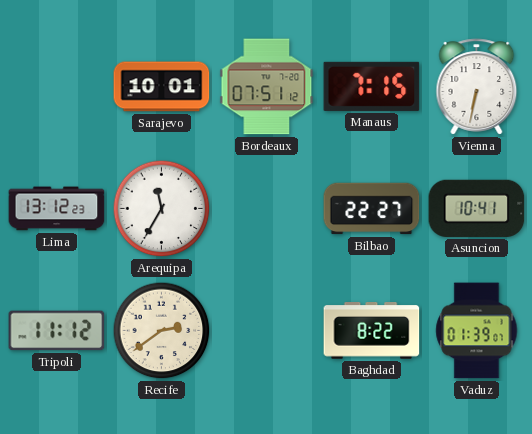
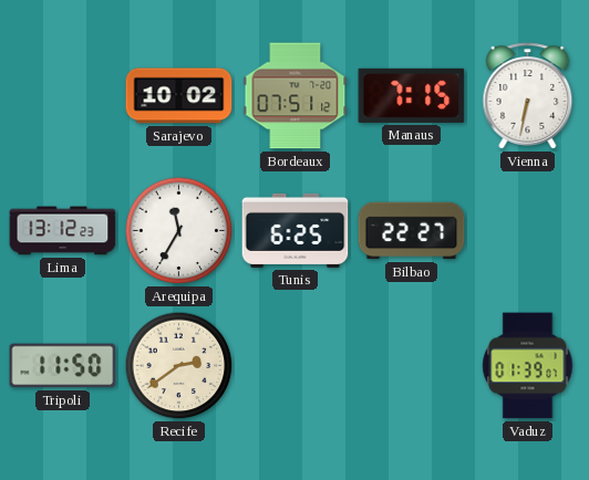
Sarajevo: 10:01 -> 10:02
Tunis: none -> 6:25
Asuncion: 10:41 -> none
Tripoli: 11:12 -> 11:50
Baghdad: 8:22 -> none
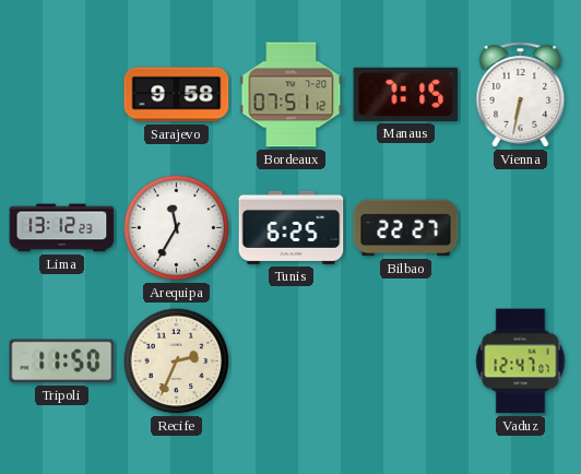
Sarajevo: 10:02 -> 9:58
Recife: 2:39 -> 2:34
Vaduz: 01:39 -> 12:47
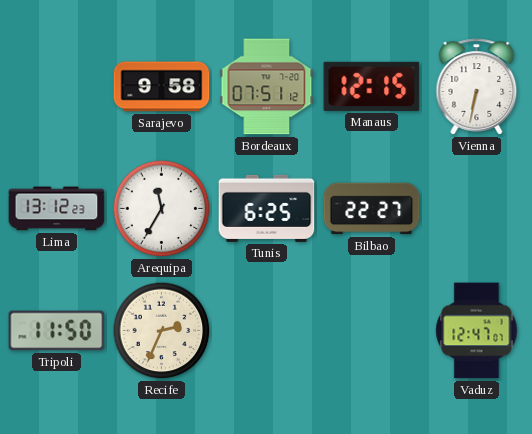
Manaus: 7:15 -> 12:15
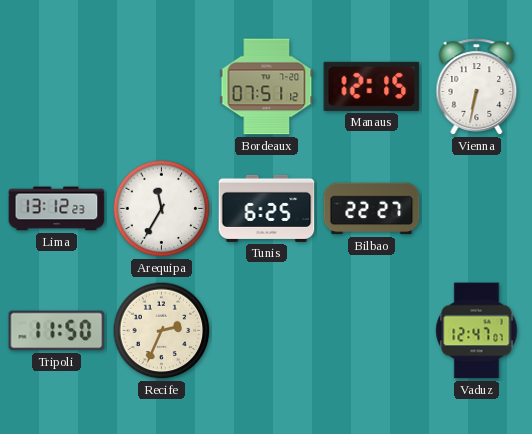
Sarajevo: 9:58 -> none
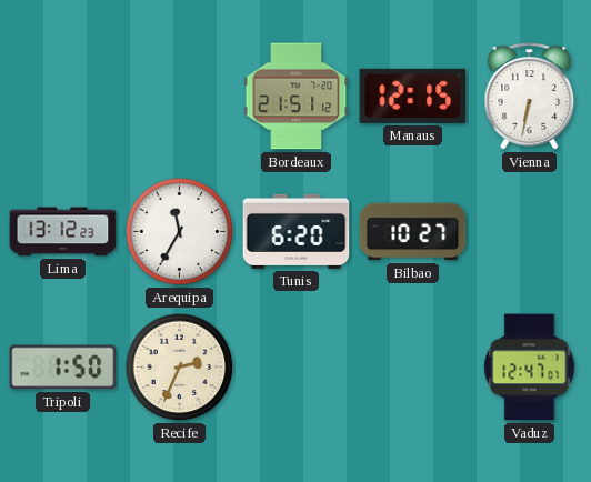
Bordeaux: 07:51 -> 21:51
Tunis: 6:25 -> 6:20
Bilbao: 22:27 -> 10:27
Tripoli: 11:50 -> 1:50
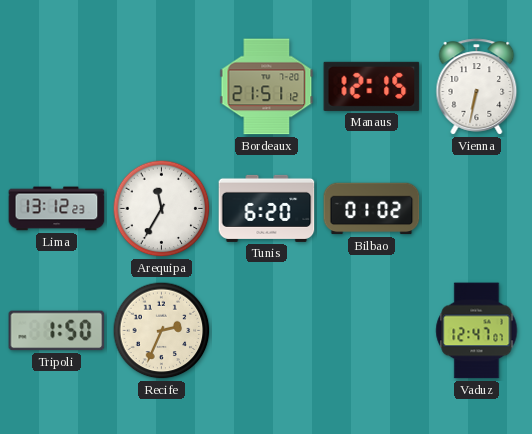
Bilbao: 10:27 -> 01:02
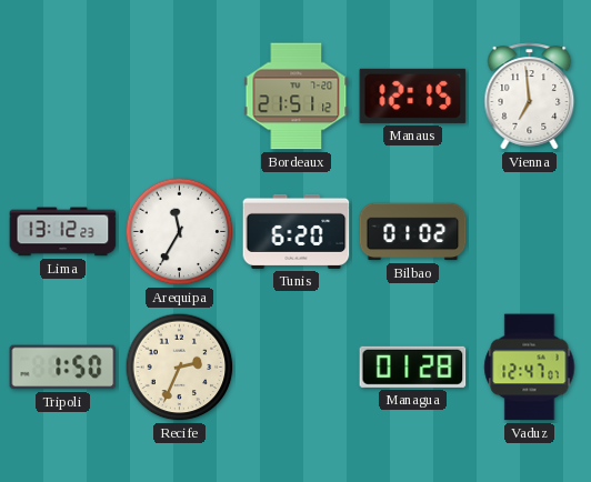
Vienna: 6:32 -> 6:59
Managua: none -> 01:28
